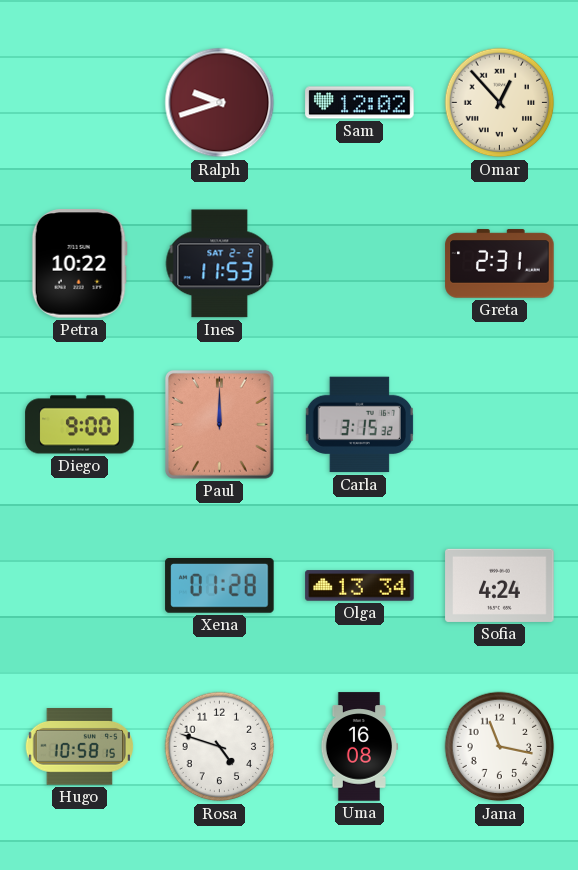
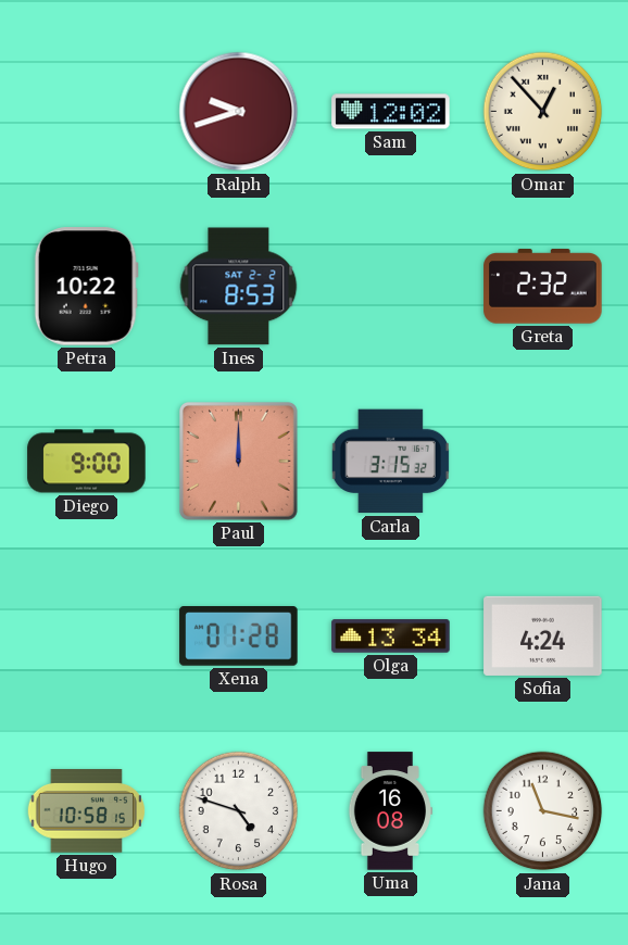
Ines: 11:53 -> 8:53
Greta: 2:31 -> 2:32
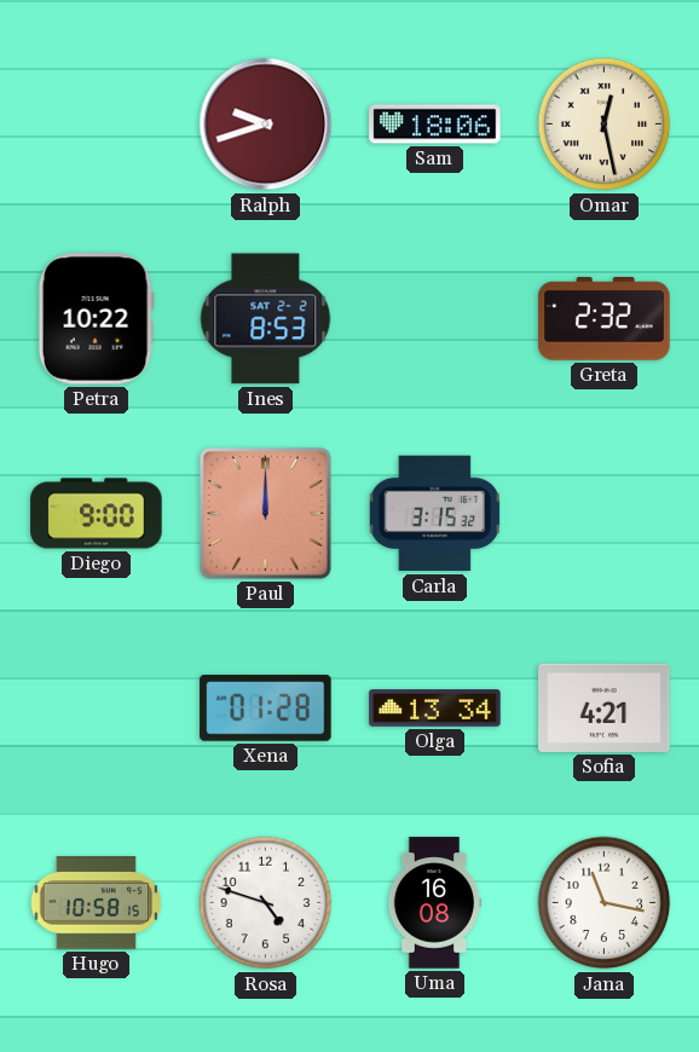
Sam: 12:02 -> 18:06
Omar: 12:53 -> 12:28
Sofia: 4:24 -> 4:21
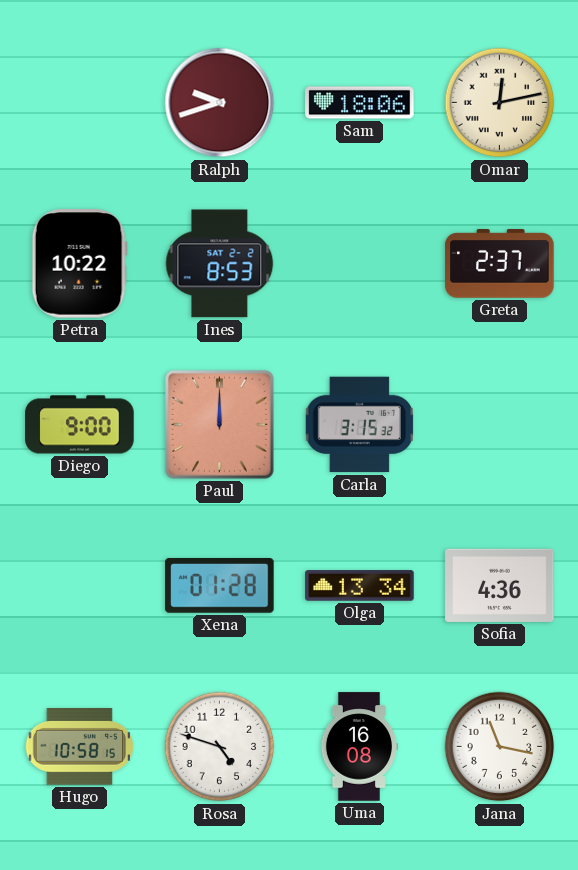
Omar: 12:28 -> 12:13
Greta: 2:32 -> 2:37
Sofia: 4:21 -> 4:36
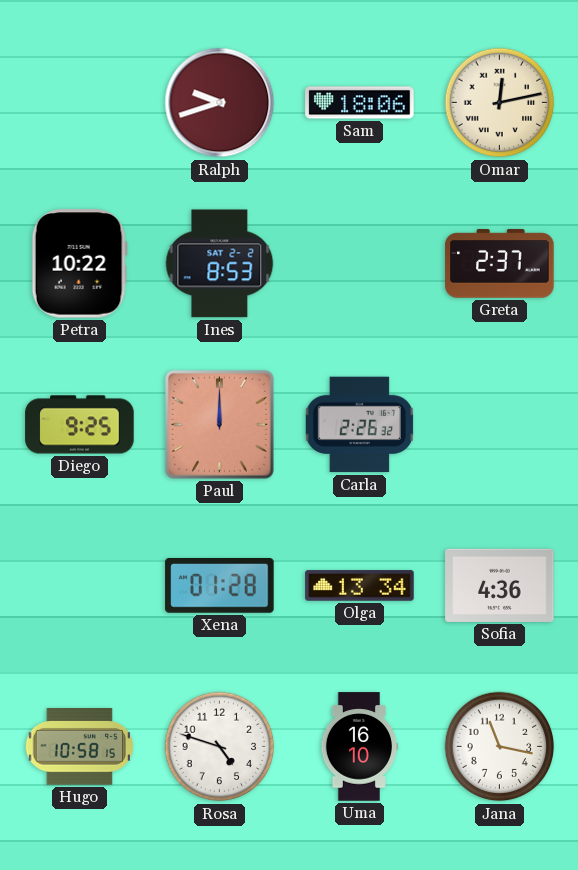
Diego: 9:00 -> 9:25
Carla: 3:15 -> 2:26
Uma: 16:08 -> 16:10
